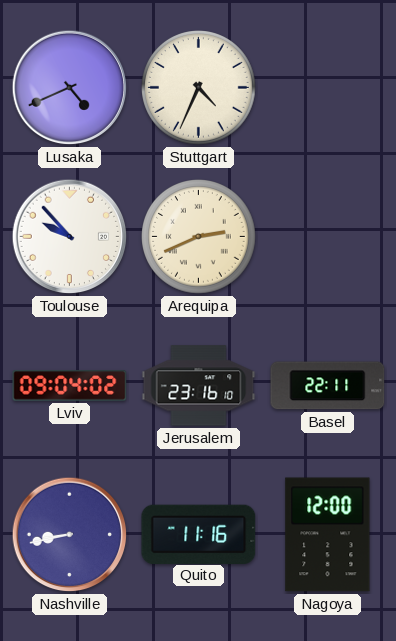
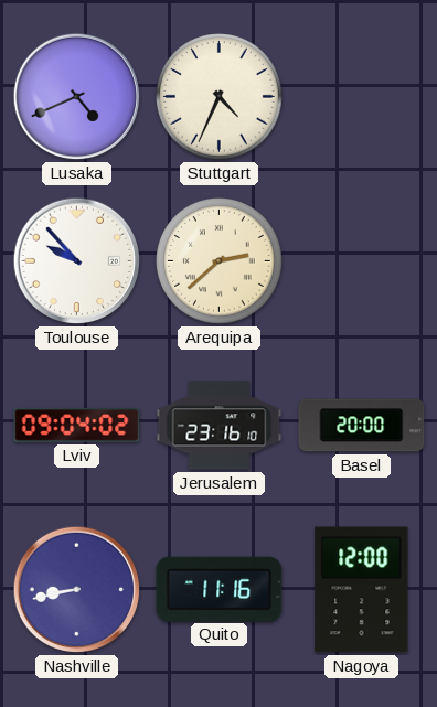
Arequipa: 2:41 -> 2:38
Basel: 22:11 -> 20:00
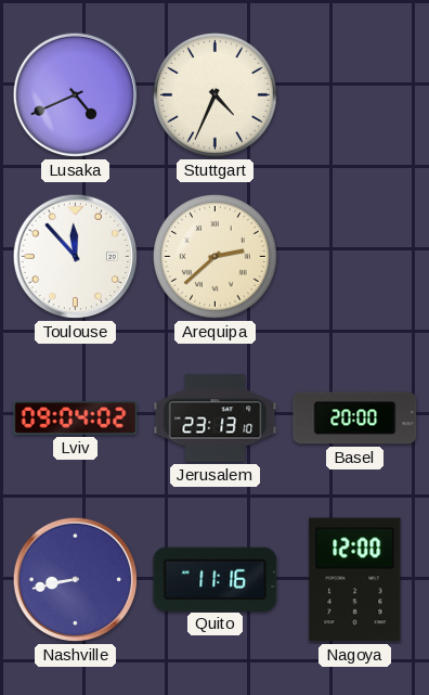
Toulouse: 9:53 -> 11:53
Jerusalem: 23:16 -> 23:13
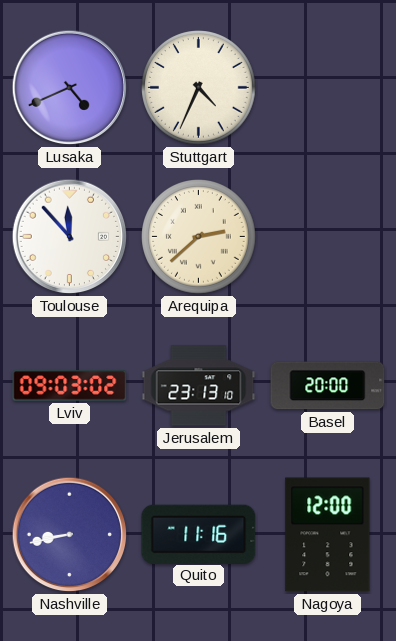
Lviv: 09:04 -> 09:03
